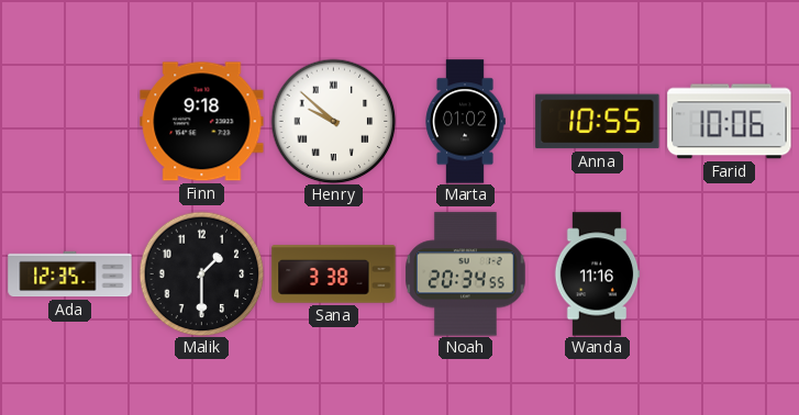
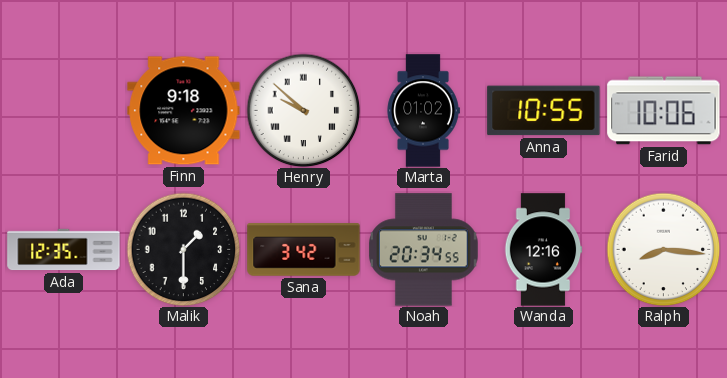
Sana: 3:38 -> 3:42
Wanda: 11:16 -> 12:16
Ralph: none -> 8:16
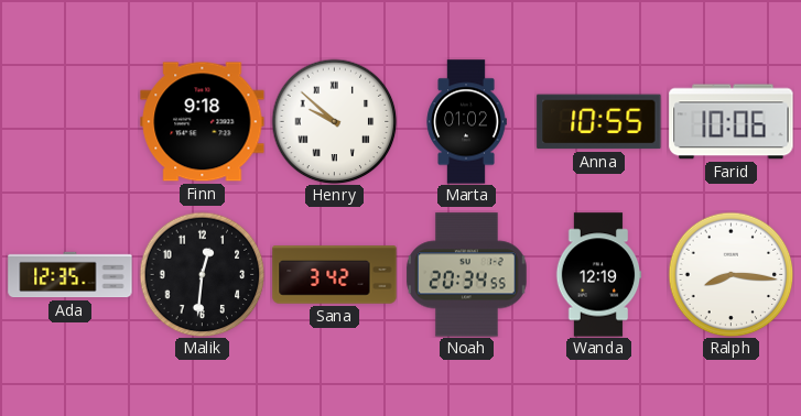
Malik: 1:30 -> 12:31
Wanda: 12:16 -> 12:19
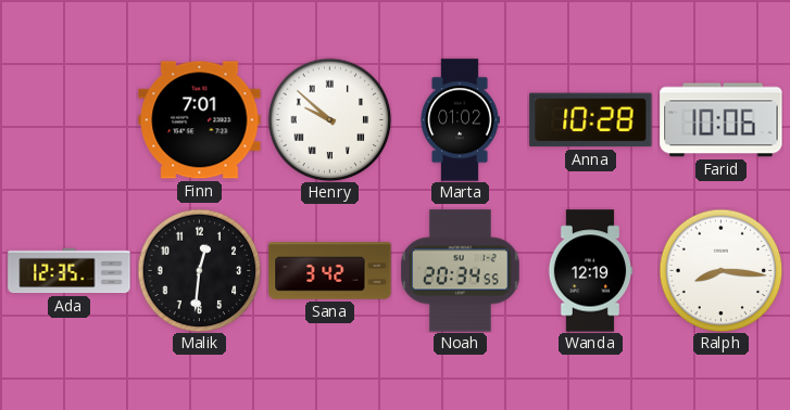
Finn: 9:18 -> 7:01
Anna: 10:55 -> 10:28
